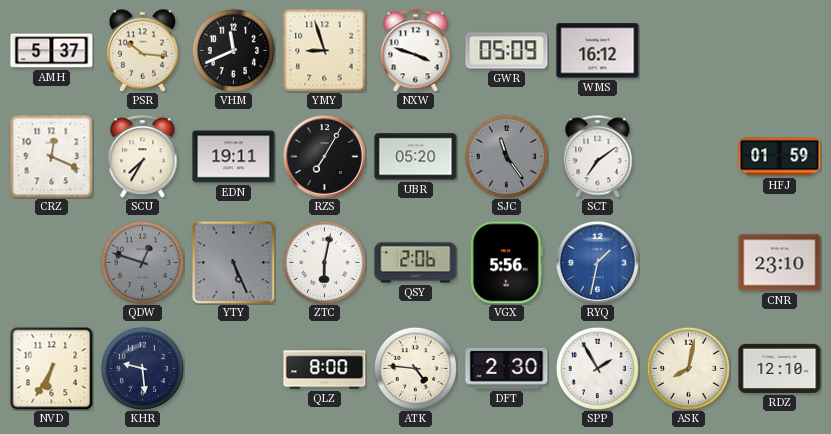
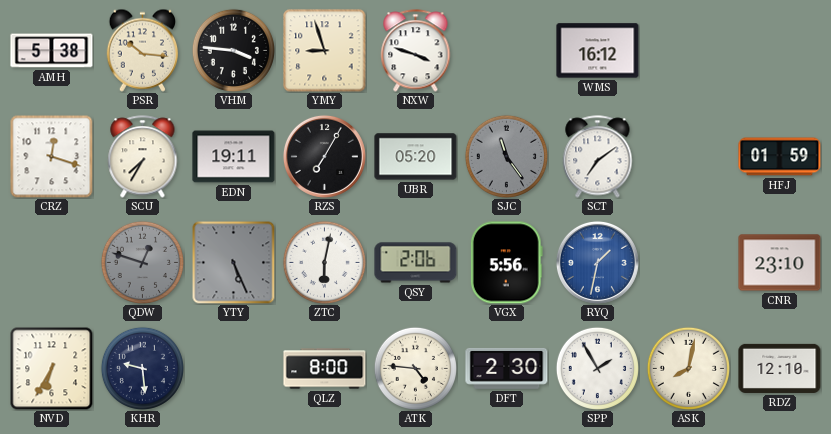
AMH: 5:37 -> 5:38
VHM: 11:41 -> 3:46
GWR: 05:09 -> none
CRZ: 12:19 -> 12:18
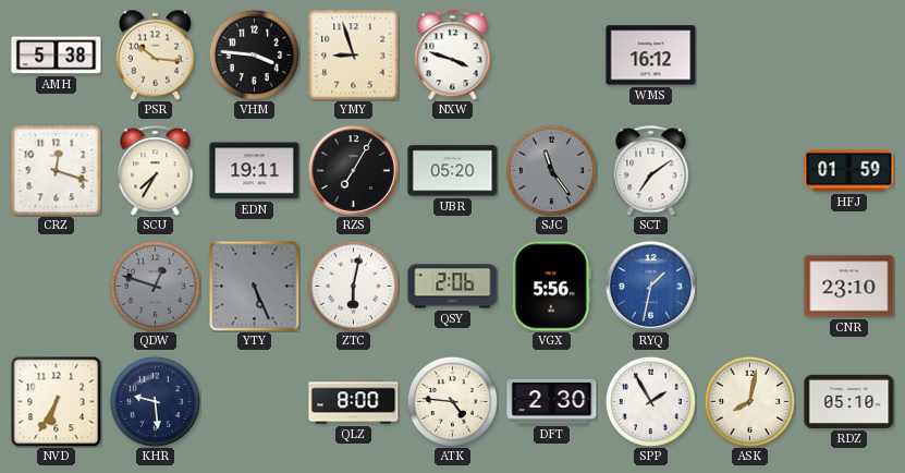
RDZ: 12:10 -> 05:10
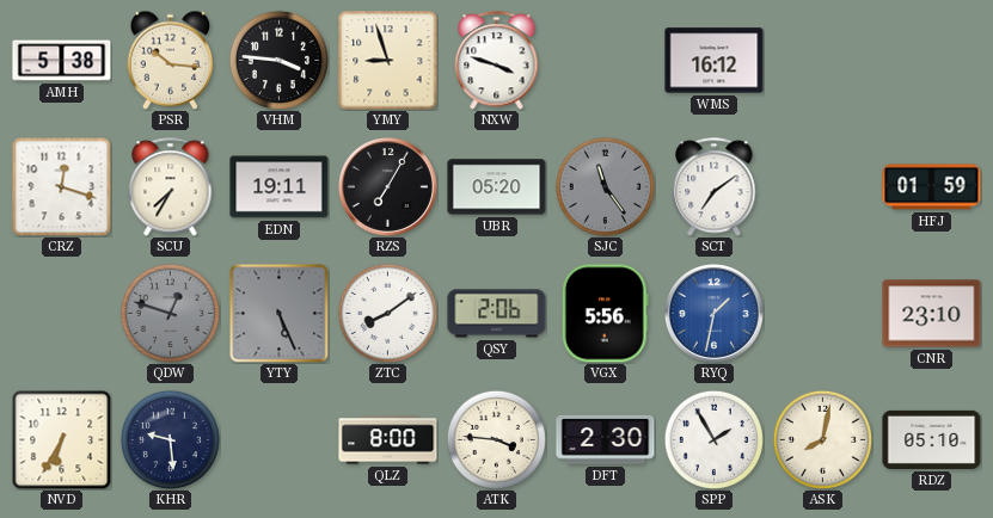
ZTC: 6:02 -> 8:09
ATK: 4:46 -> 3:46
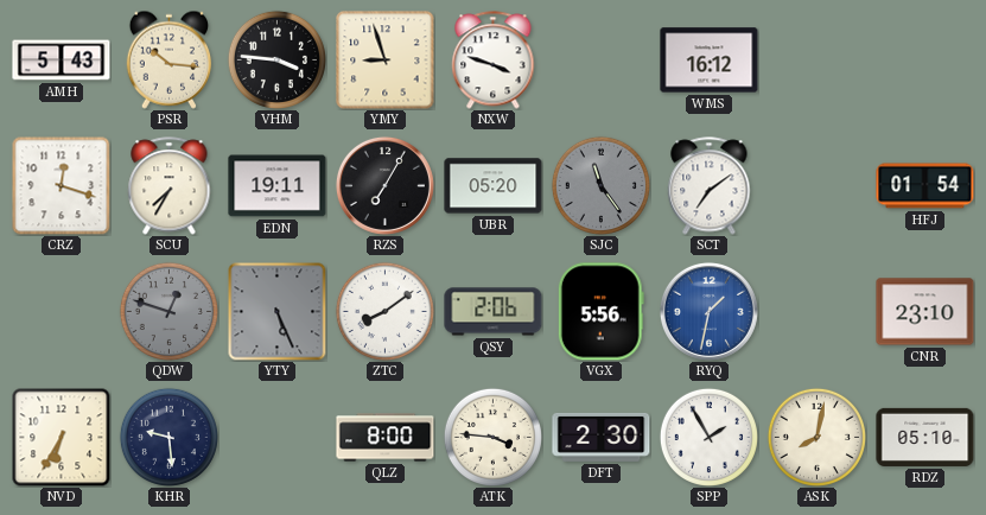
AMH: 5:38 -> 5:43
HFJ: 01:59 -> 01:54
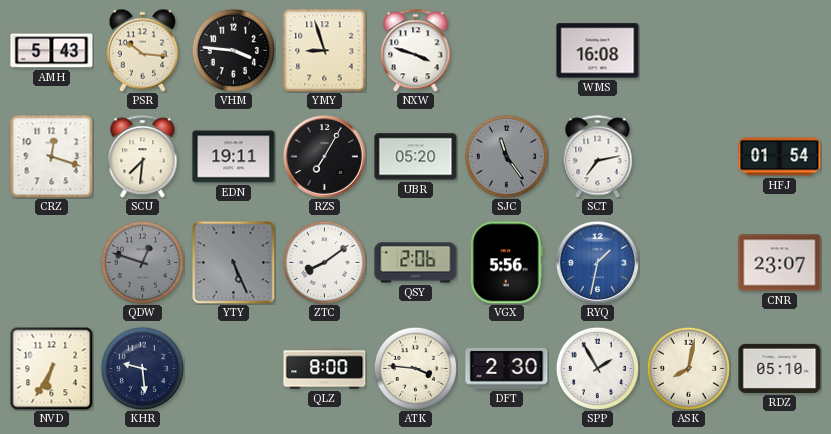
WMS: 16:12 -> 16:08
SCU: 7:35 -> 7:31
SCT: 7:09 -> 7:13
CNR: 23:10 -> 23:07
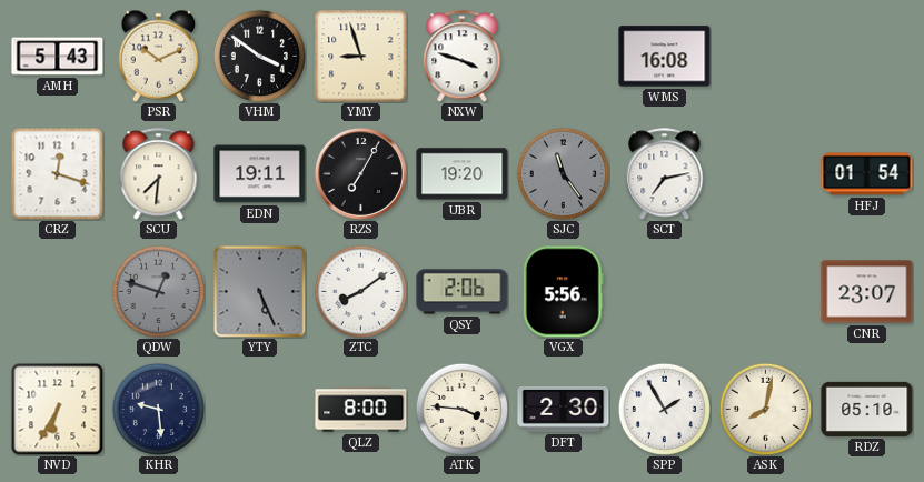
PSR: 10:16 -> 10:11
VHM: 3:46 -> 3:51
UBR: 05:20 -> 19:20
RYQ: 1:32 -> none
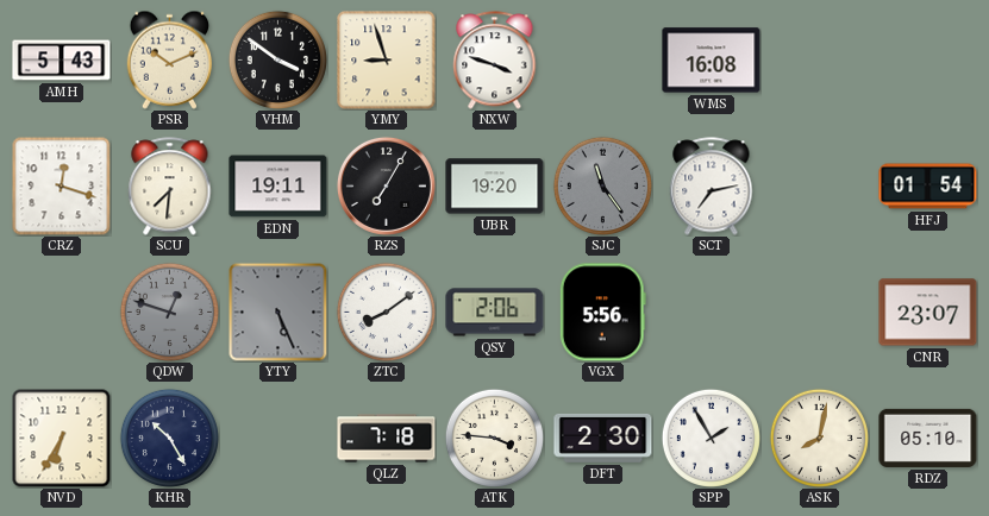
KHR: 9:29 -> 10:25
QLZ: 8:00 -> 7:18
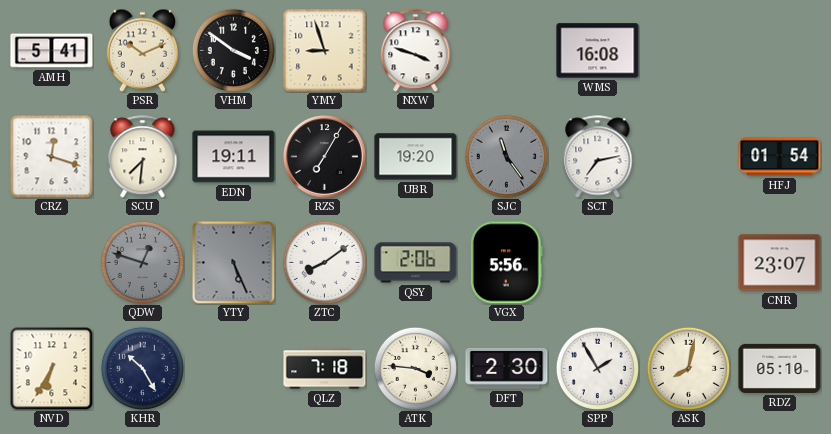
AMH: 5:43 -> 5:41
